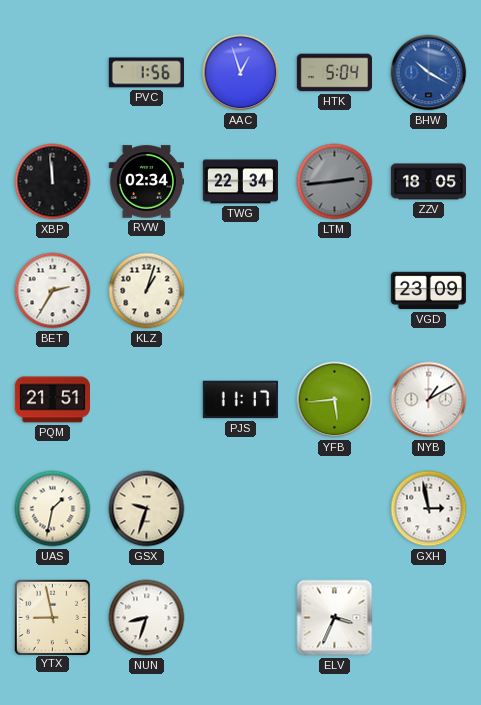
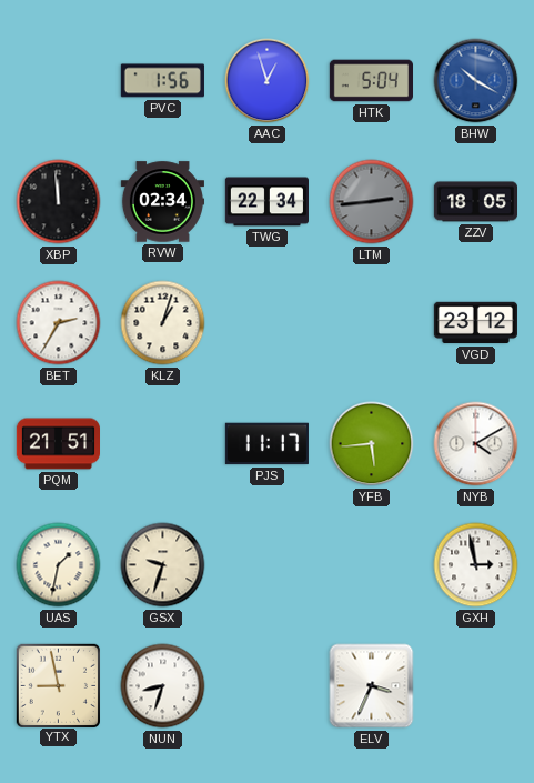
VGD: 23:09 -> 23:12
NYB: 1:10 -> 4:10
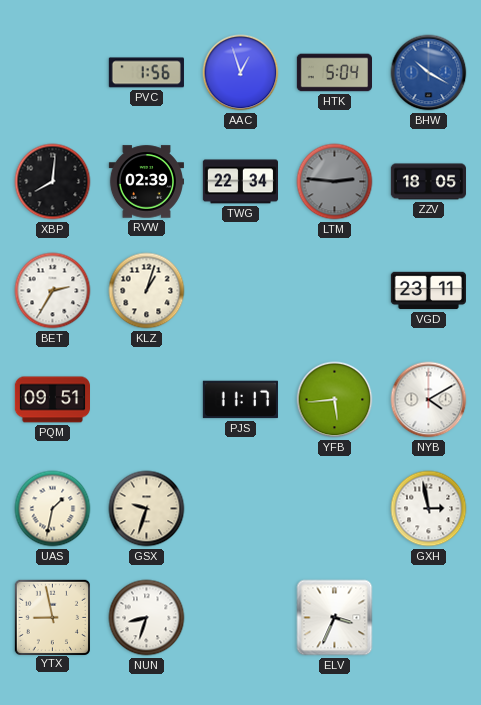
XBP: 11:59 -> 8:01
RVW: 02:34 -> 02:39
LTM: 2:44 -> 2:46
VGD: 23:12 -> 23:11
PQM: 21:51 -> 09:51
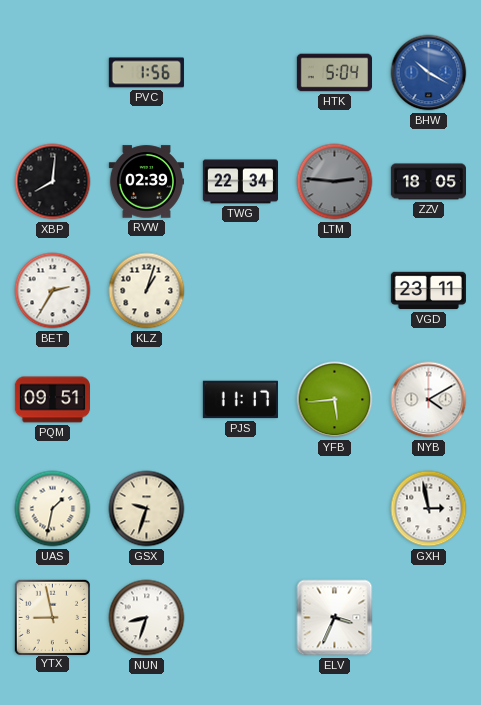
AAC: 12:57 -> none
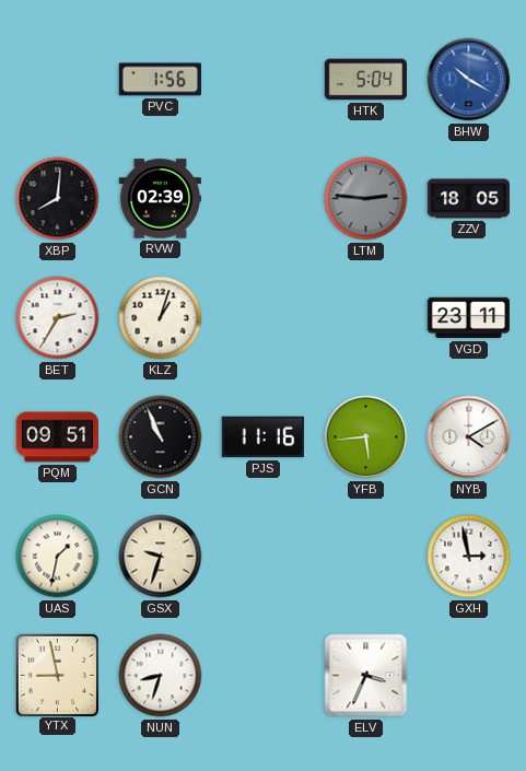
TWG: 22:34 -> none
GCN: none -> 10:56
PJS: 11:17 -> 11:16
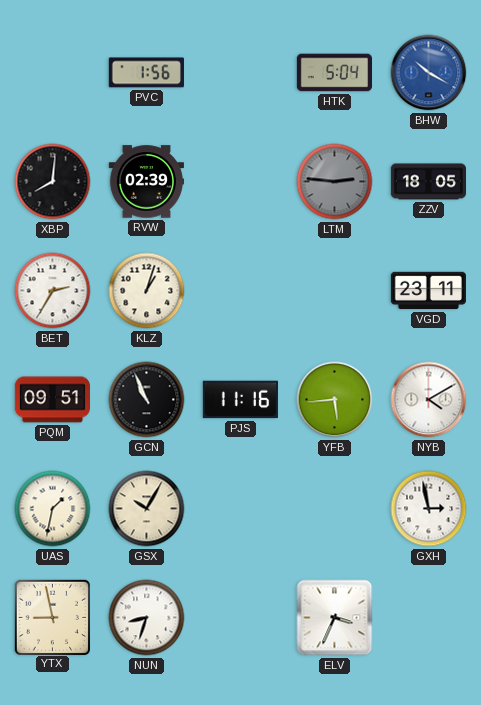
GSX: 9:33 -> 10:05
